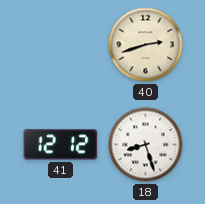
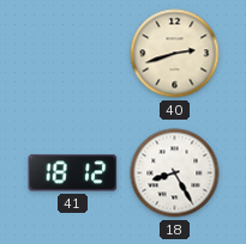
41: 12:12 -> 18:12
18: 8:27 -> 8:25
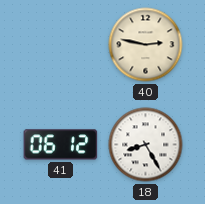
40: 2:42 -> 2:47
41: 18:12 -> 06:12
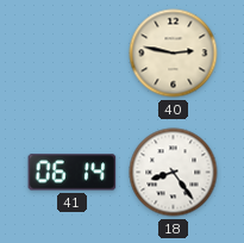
41: 06:12 -> 06:14
18: 8:25 -> 8:24
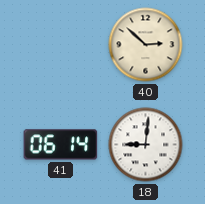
40: 2:47 -> 2:52
18: 8:24 -> 9:01
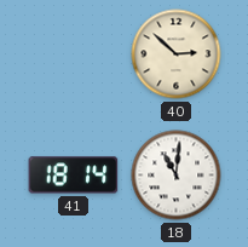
41: 06:14 -> 18:14
18: 9:01 -> 11:01
